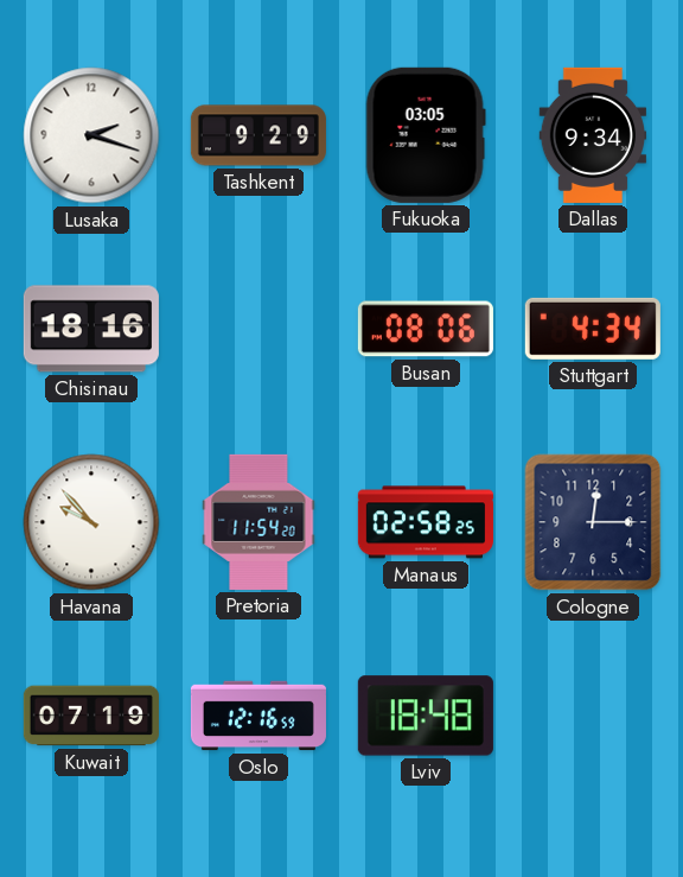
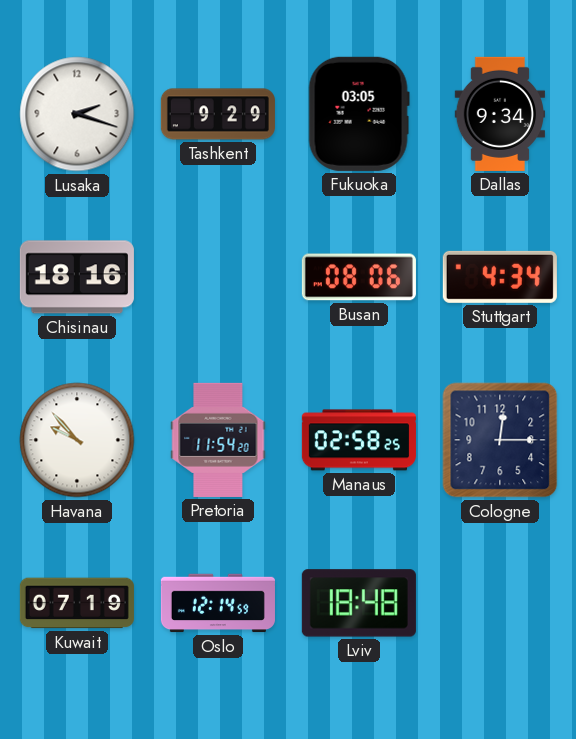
Oslo: 12:16 -> 12:14
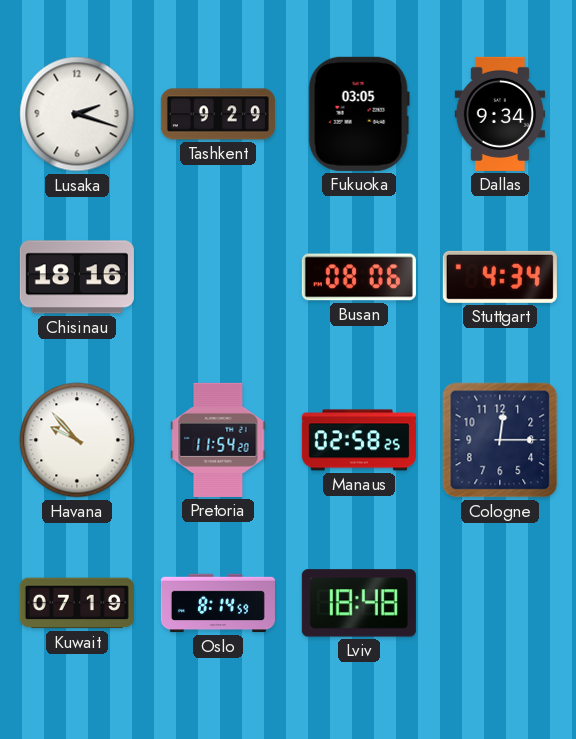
Oslo: 12:14 -> 8:14
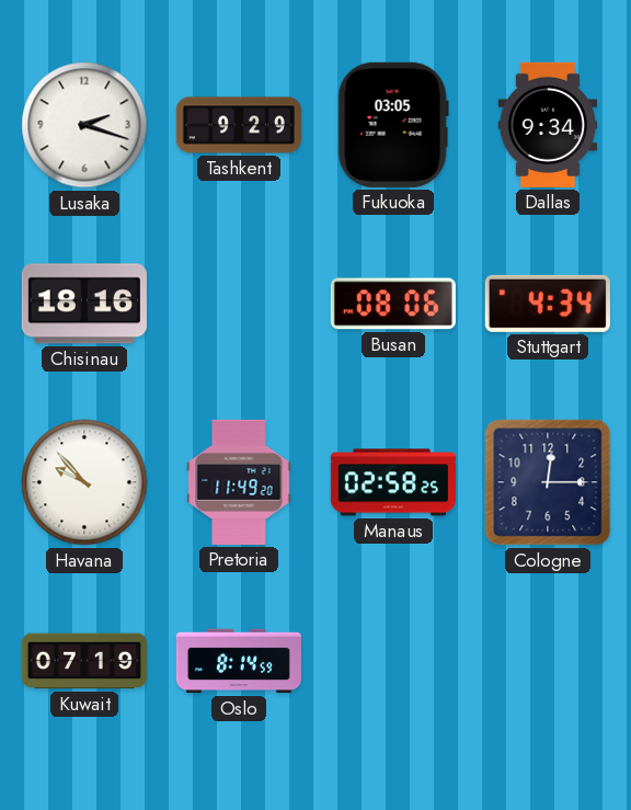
Pretoria: 11:54 -> 11:49
Lviv: 18:48 -> none
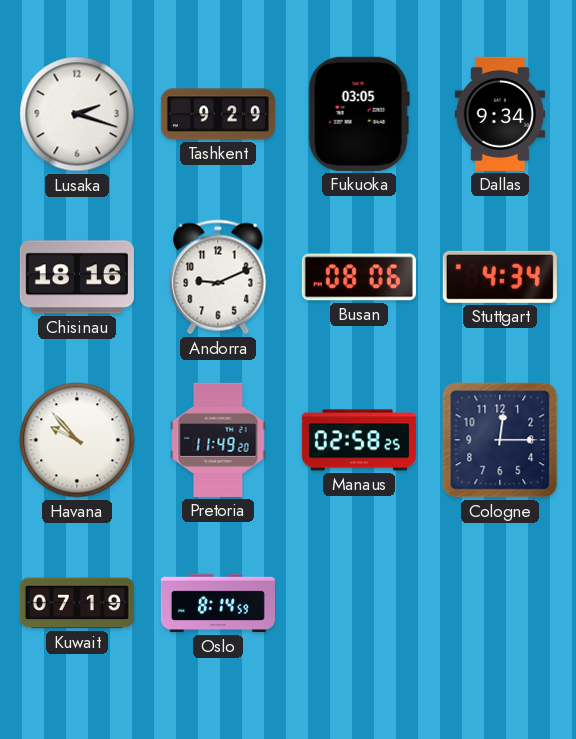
Andorra: none -> 9:11
